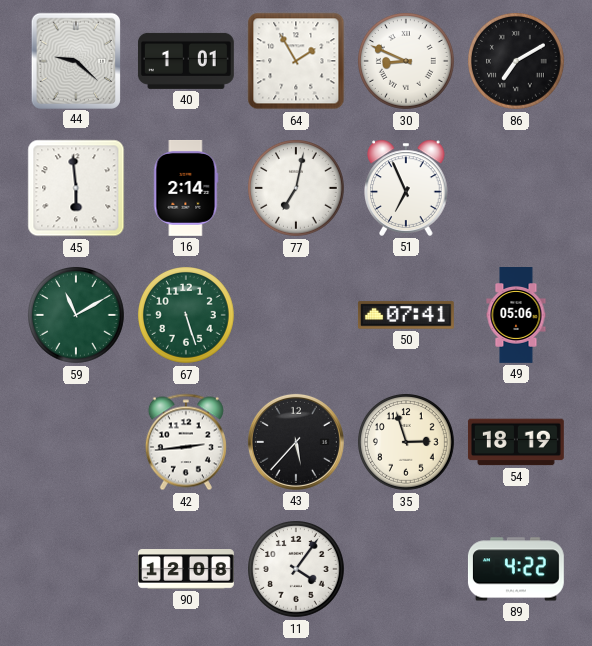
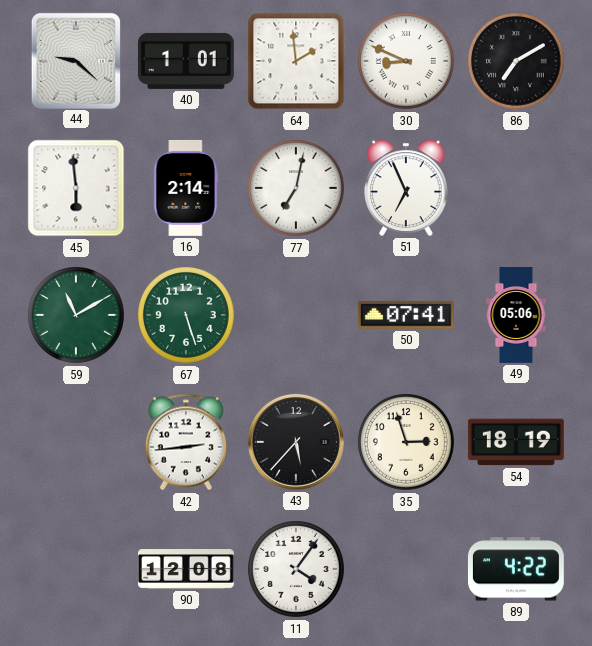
64: 1:55 -> 1:59
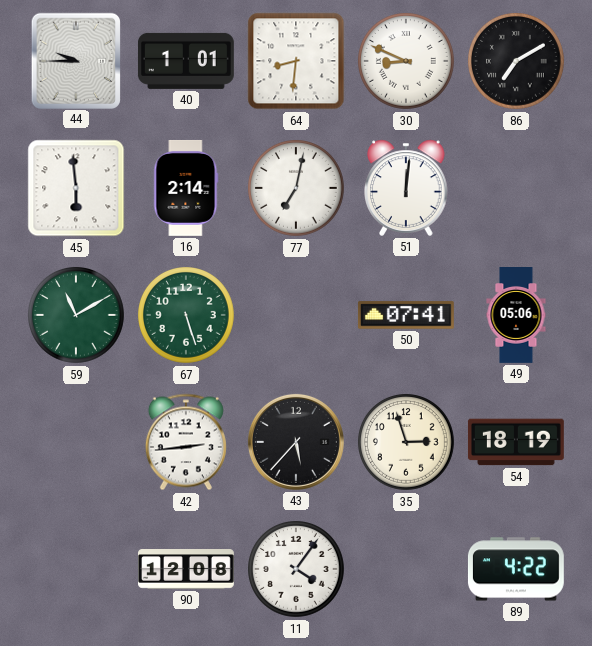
44: 9:22 -> 9:45
64: 1:59 -> 8:31
51: 6:56 -> 12:01
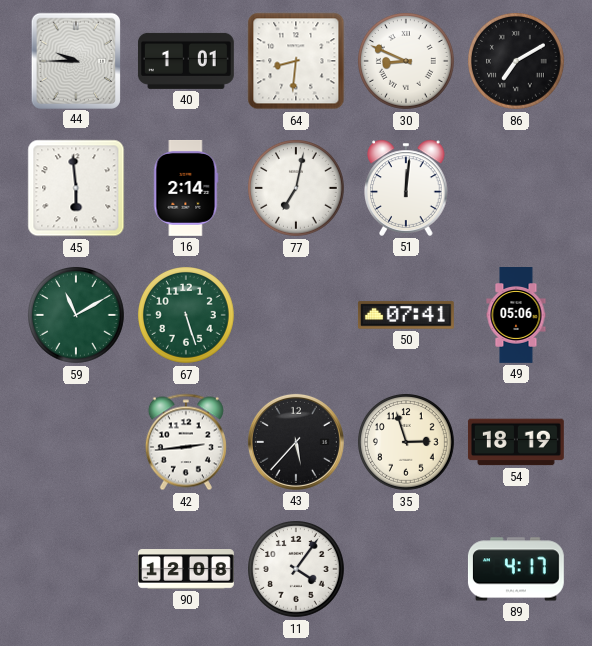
89: 4:22 -> 4:17
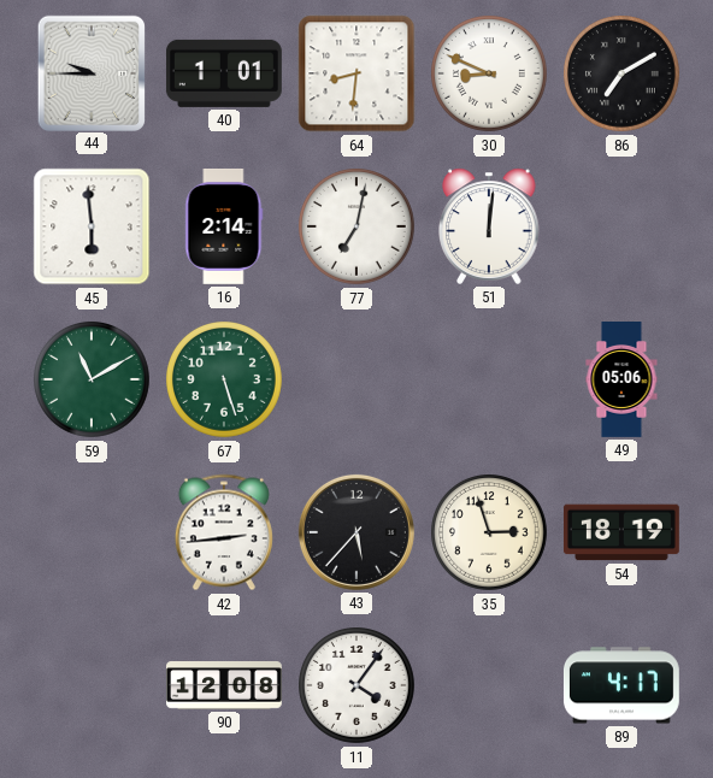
50: 07:41 -> none
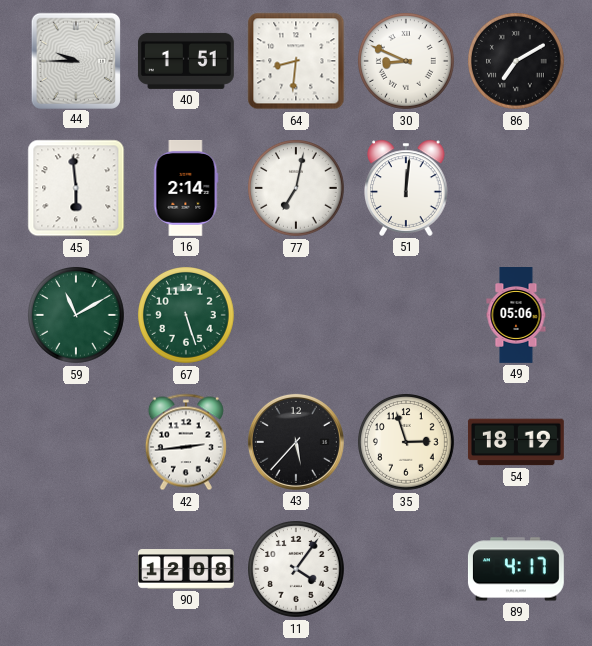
40: 1:01 -> 1:51
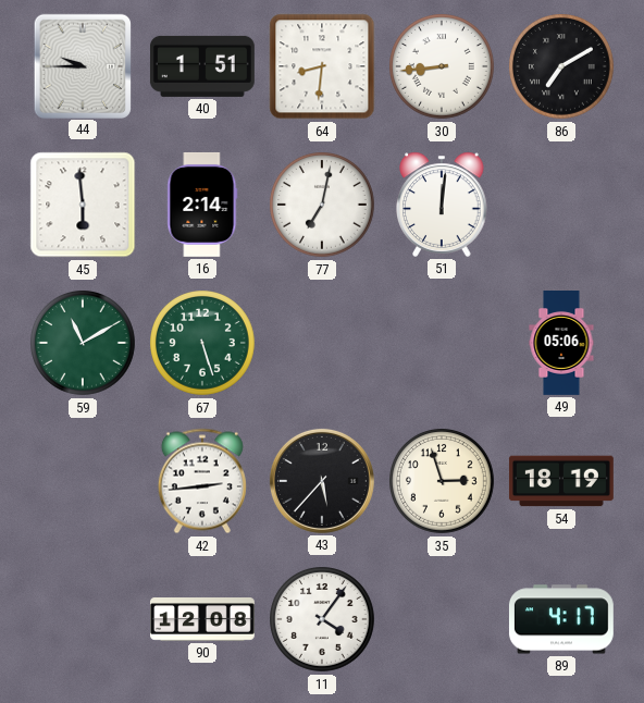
30: 8:49 -> 8:44
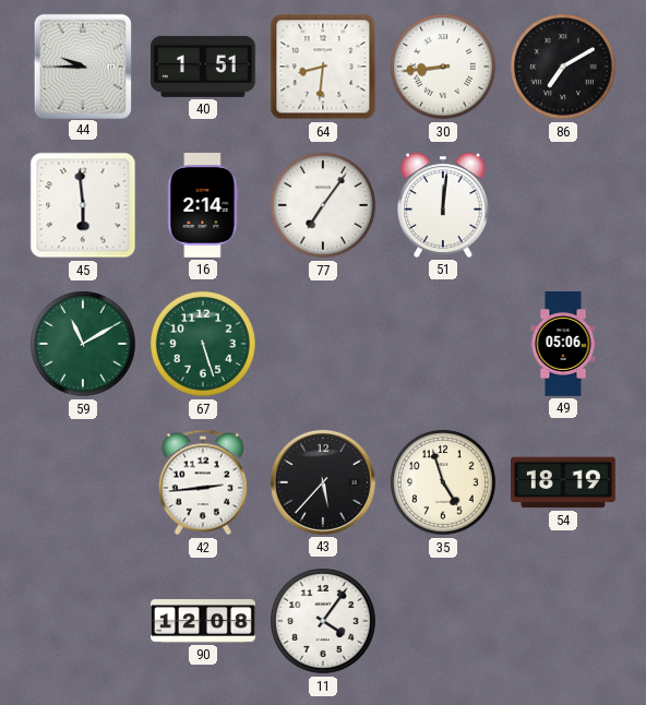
77: 7:02 -> 7:06
35: 2:57 -> 4:57
89: 4:17 -> none
